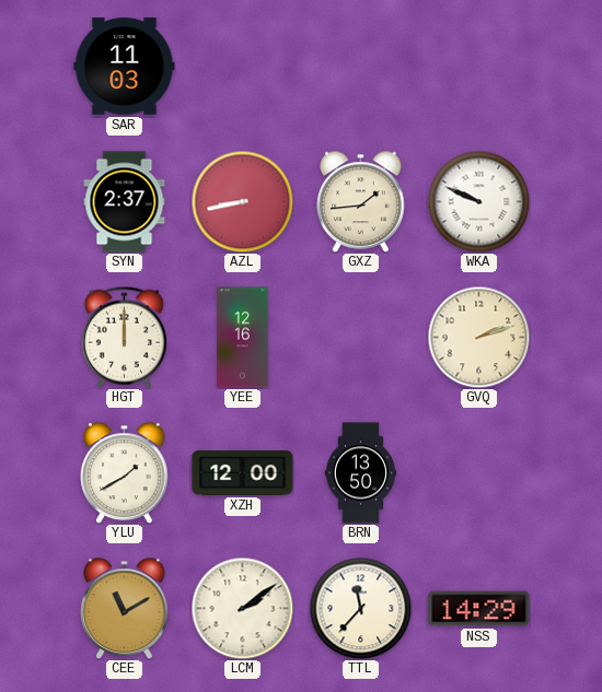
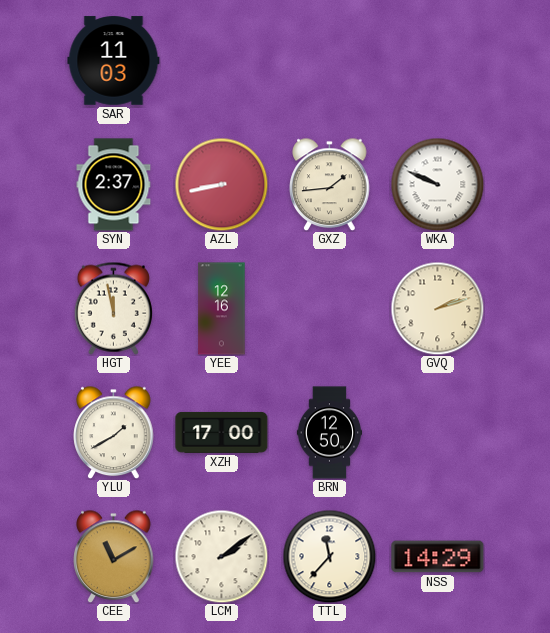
HGT: 12:00 -> 11:58
XZH: 12:00 -> 17:00
BRN: 13:50 -> 12:50
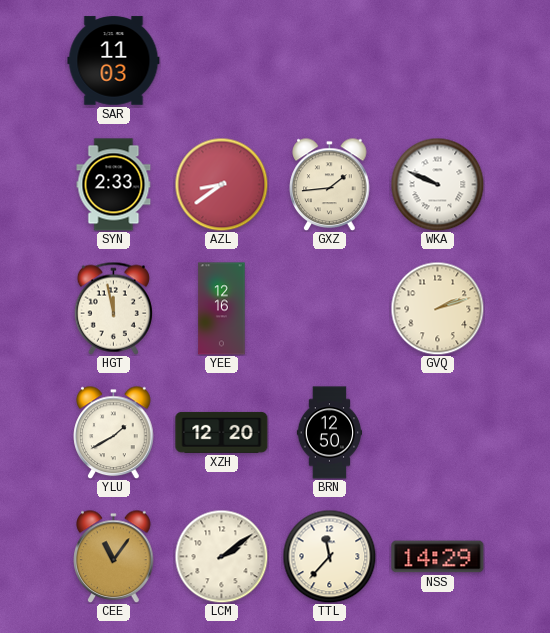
SYN: 2:37 -> 2:33
AZL: 8:43 -> 8:39
XZH: 17:00 -> 12:20
CEE: 11:10 -> 11:06
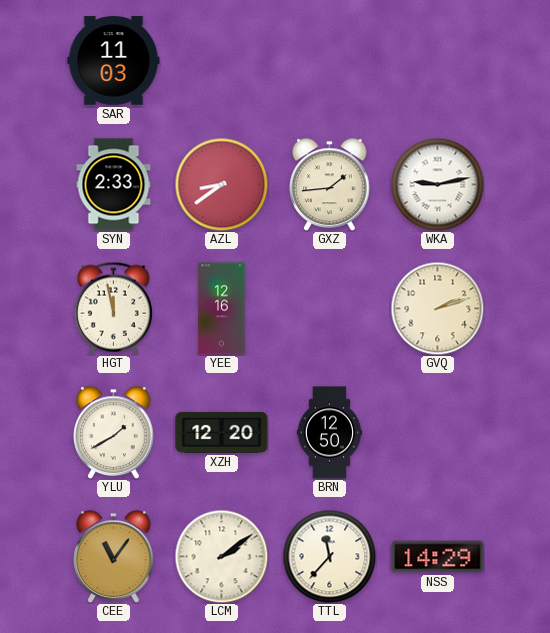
WKA: 9:49 -> 9:13
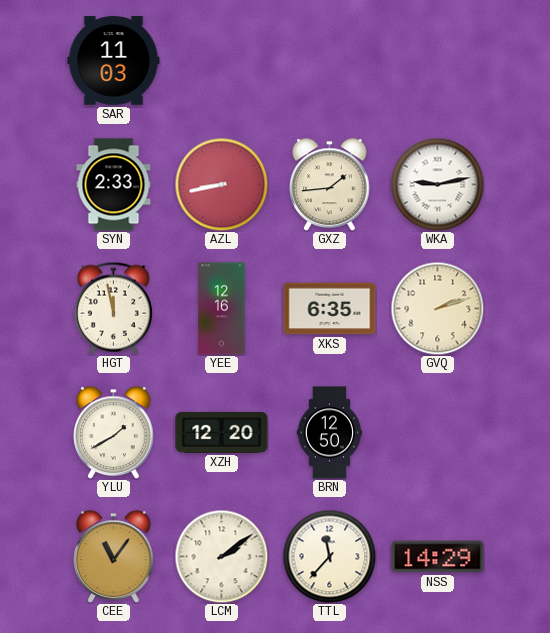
AZL: 8:39 -> 8:43
XKS: none -> 6:35
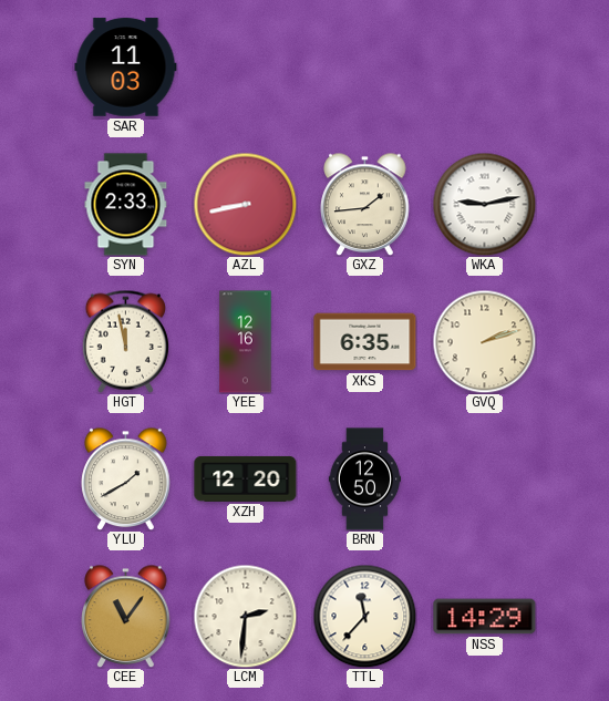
LCM: 2:09 -> 2:31
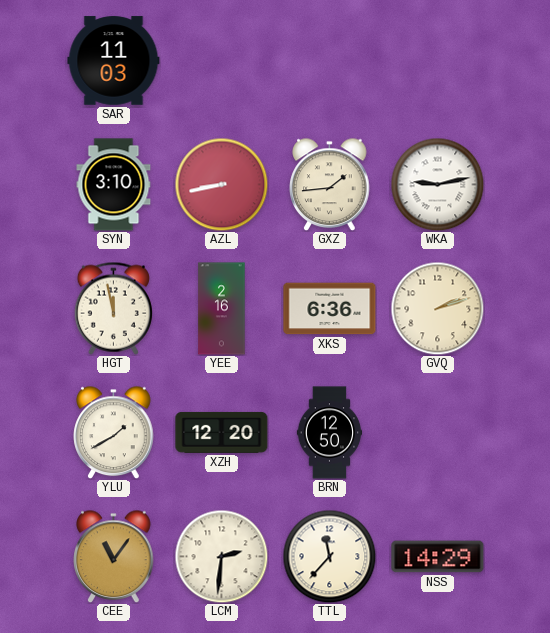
SYN: 2:33 -> 3:10
YEE: 12:16 -> 2:16
XKS: 6:35 -> 6:36
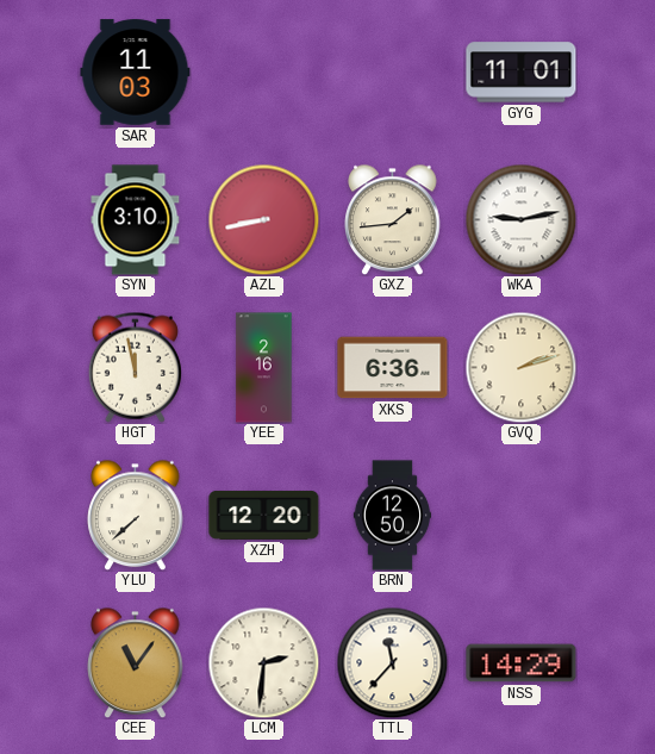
GYG: none -> 11:01
YLU: 1:40 -> 7:38
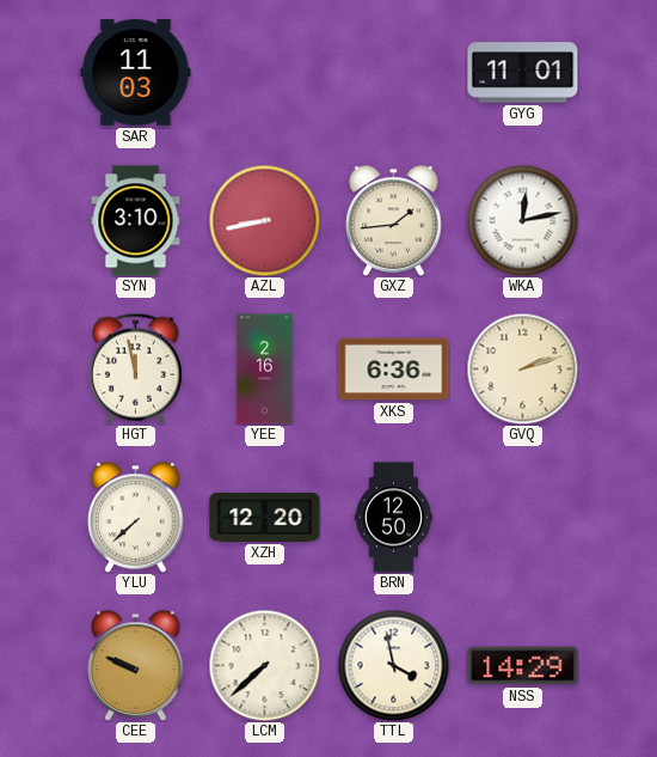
WKA: 9:13 -> 12:13
CEE: 11:06 -> 9:49
LCM: 2:31 -> 7:38
TTL: 11:37 -> 3:58
